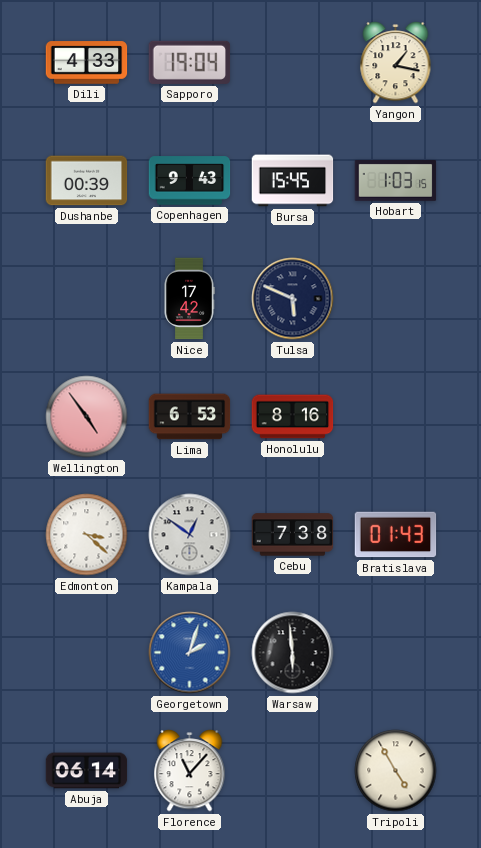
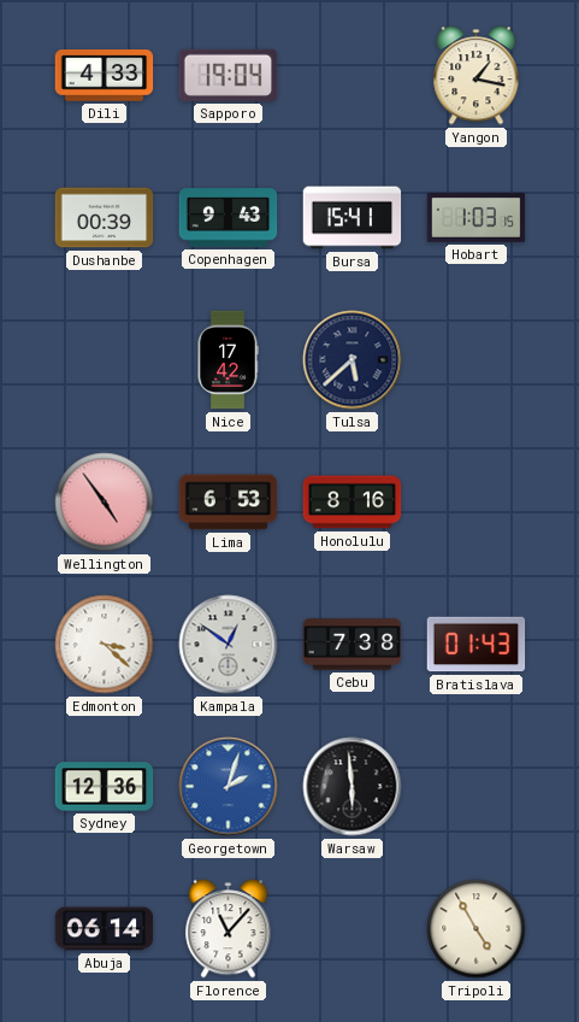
Bursa: 15:45 -> 15:41
Tulsa: 5:49 -> 5:38
Sydney: none -> 12:36
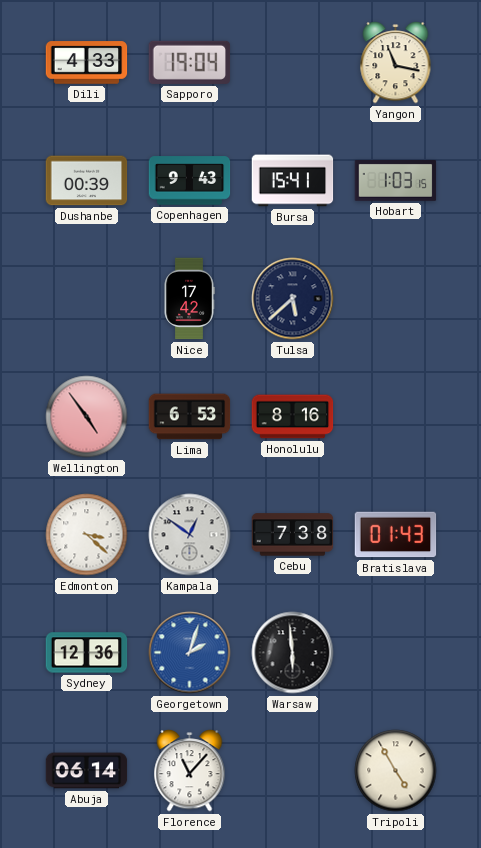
Yangon: 1:17 -> 11:17
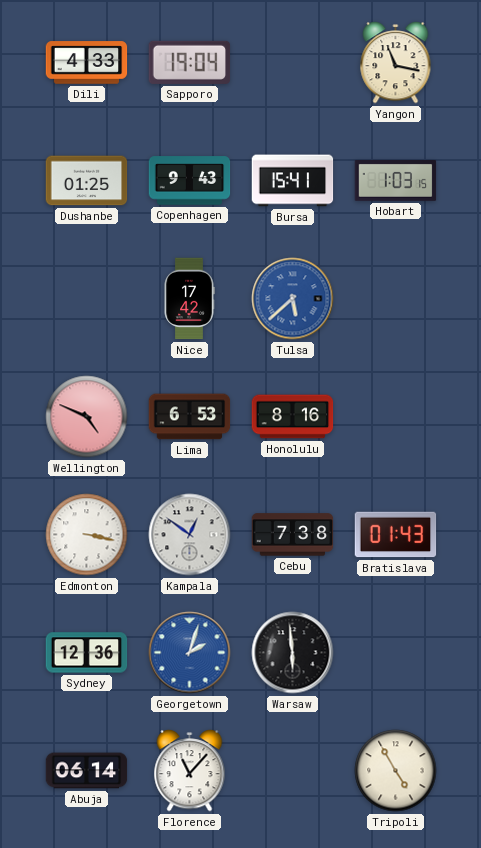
Dushanbe: 00:39 -> 01:25
Tulsa dial: navy -> blue
Wellington: 4:54 -> 4:49
Edmonton: 3:22 -> 3:17
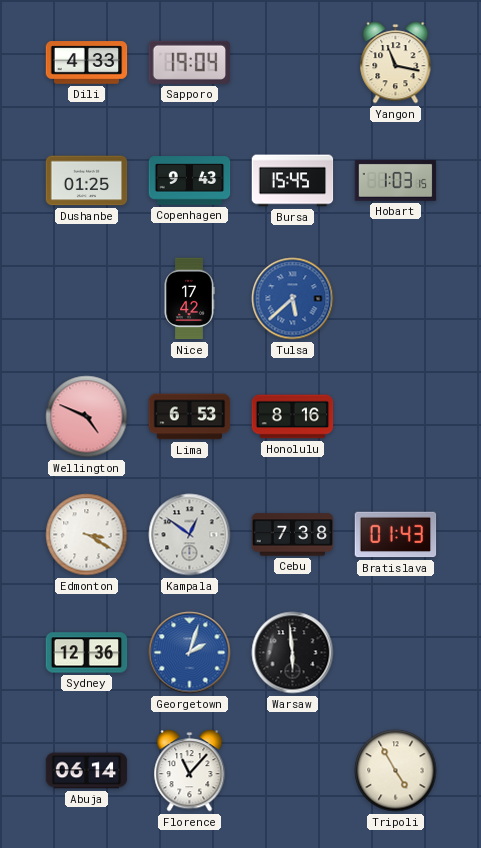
Bursa: 15:41 -> 15:45
Edmonton: 3:17 -> 3:20
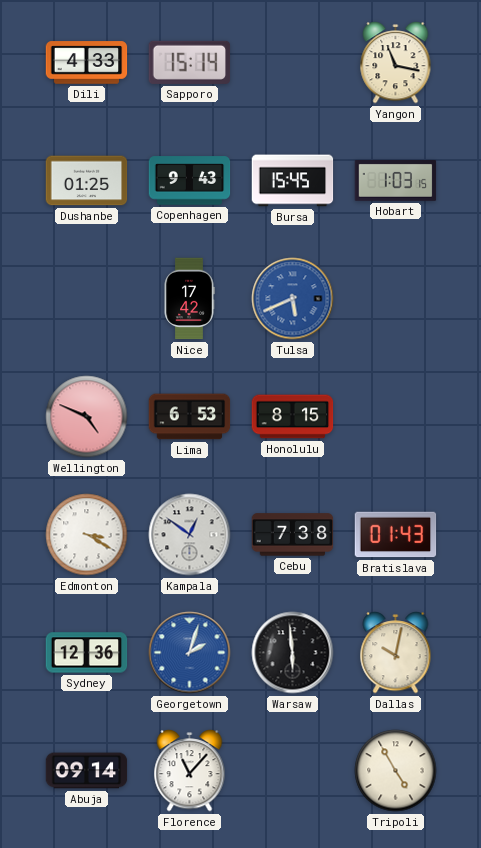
Sapporo: 19:04 -> 15:14
Tulsa: 5:38 -> 5:41
Honolulu: 8:16 -> 8:15
Dallas: none -> 10:02
Abuja: 06:14 -> 09:14
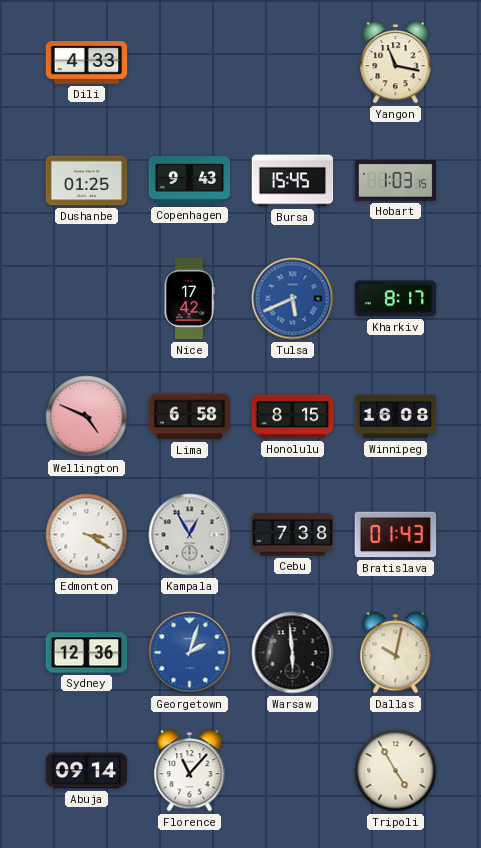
Sapporo: 15:14 -> none
Kharkiv: none -> 8:17
Lima: 6:53 -> 6:58
Winnipeg: none -> 16:08
Kampala: 12:51 -> 12:55
